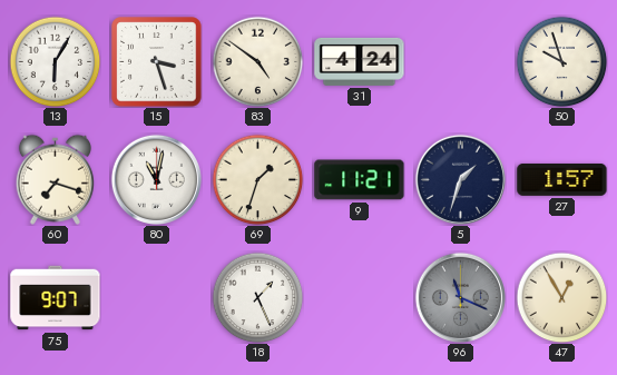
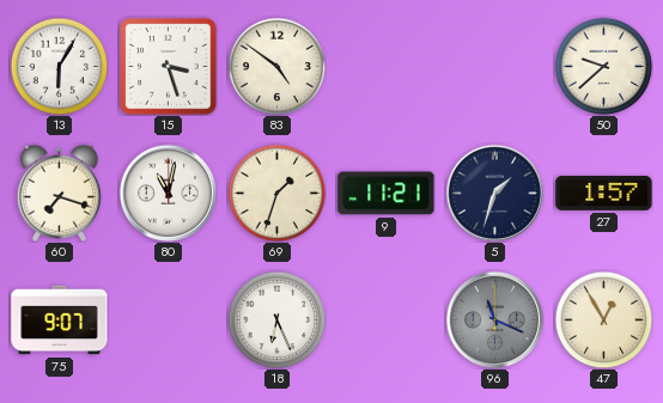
31: 4:24 -> none
50: 9:57 -> 9:38
18: 1:26 -> 6:26
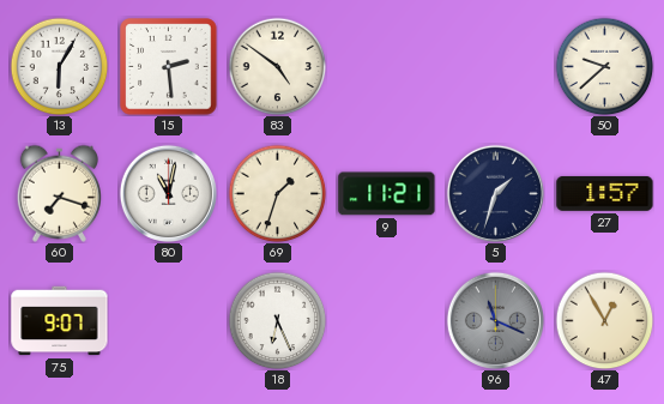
15: 3:27 -> 2:29
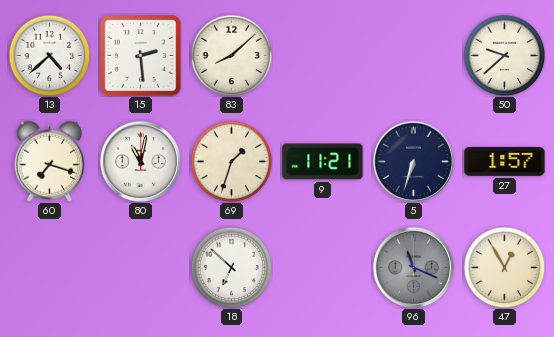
13: 6:05 -> 4:38
83: 4:51 -> 8:08
5: 1:33 -> 6:33
75: 9:07 -> none
18: 6:26 -> 6:52
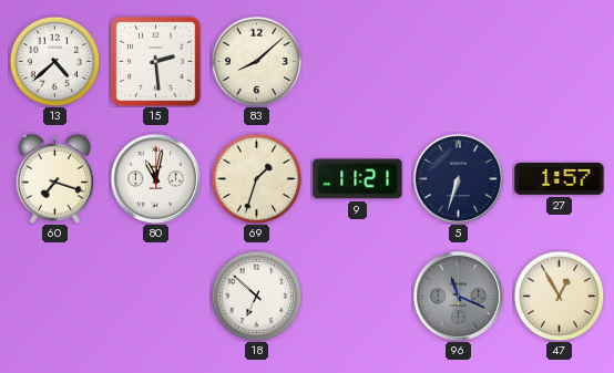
50: 9:38 -> none
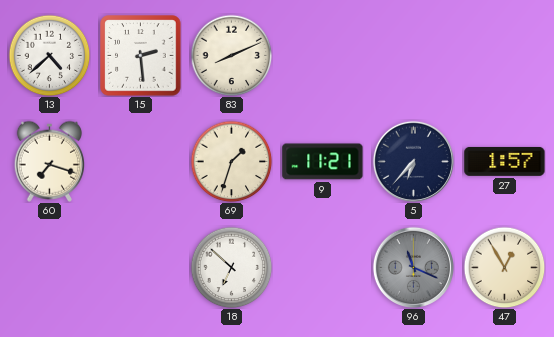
83: 8:08 -> 8:11
80: 11:02 -> none
5: 6:33 -> 6:37
